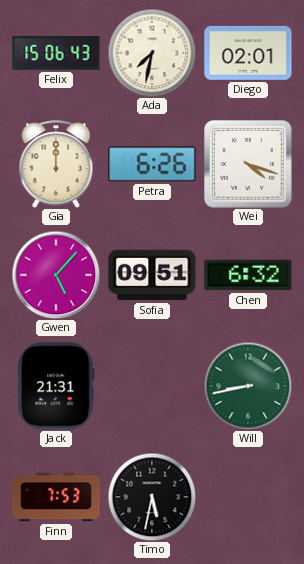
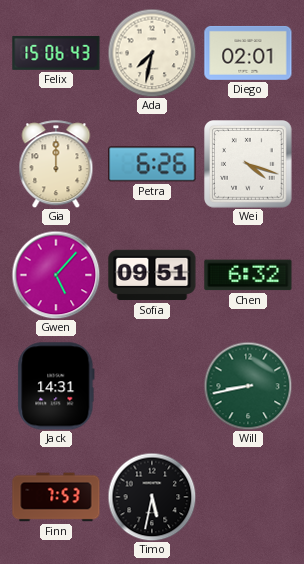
Jack: 21:31 -> 14:31
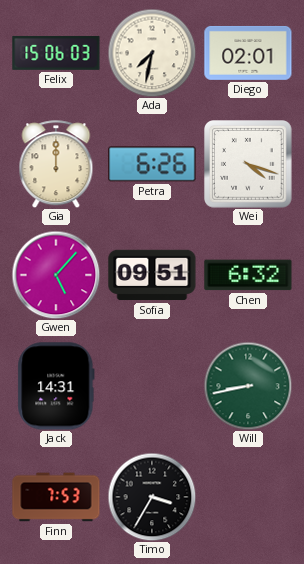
Felix: 15:06:43 -> 15:06:03
Timo: 5:32 -> 3:35
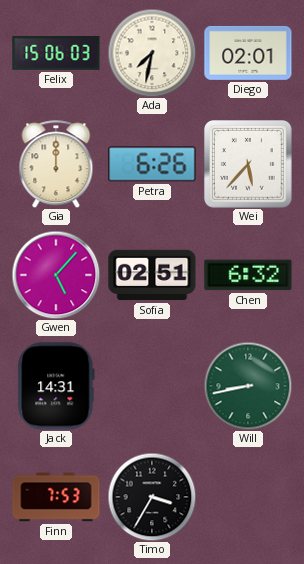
Wei: 4:18 -> 5:37
Sofia: 09:51 -> 02:51
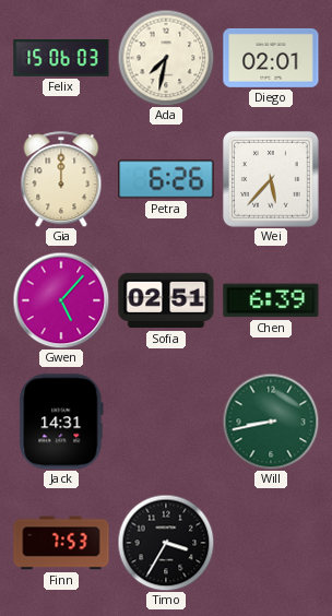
Chen: 6:32 -> 6:39
